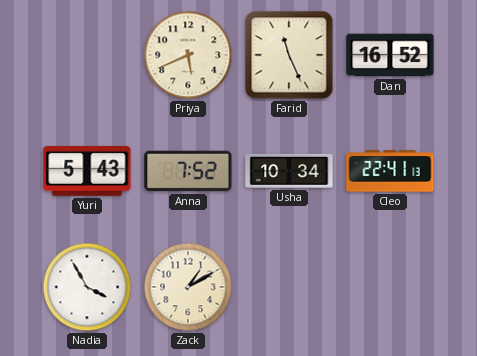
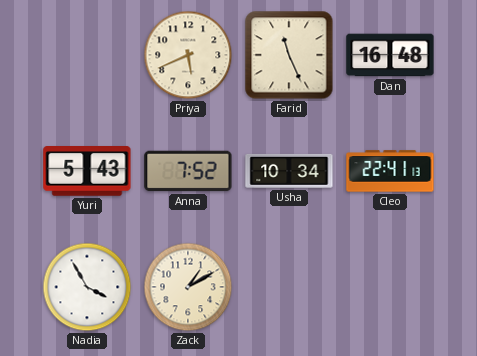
Dan: 16:52 -> 16:48
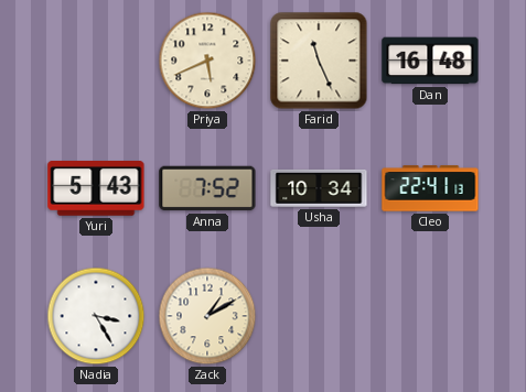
Nadia: 3:55 -> 3:25
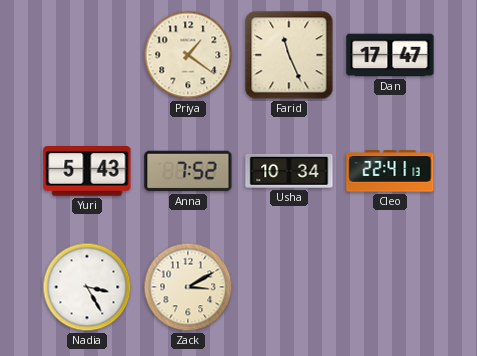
Priya: 5:41 -> 1:21
Dan: 16:48 -> 17:47
Zack: 1:10 -> 3:10
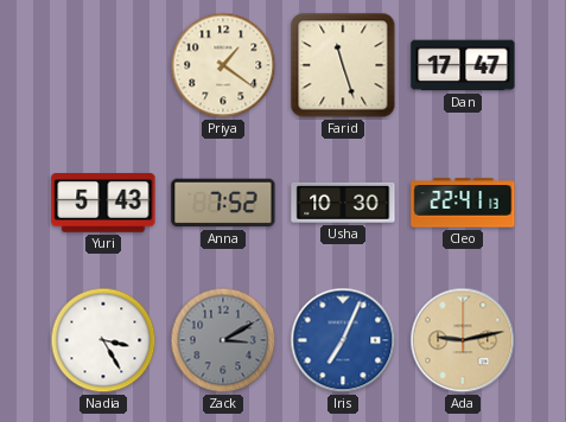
Farid: 11:26 -> 11:27
Usha: 10:34 -> 10:30
Zack dial: cream -> grey
Iris: none -> 7:04
Ada: none -> 9:13
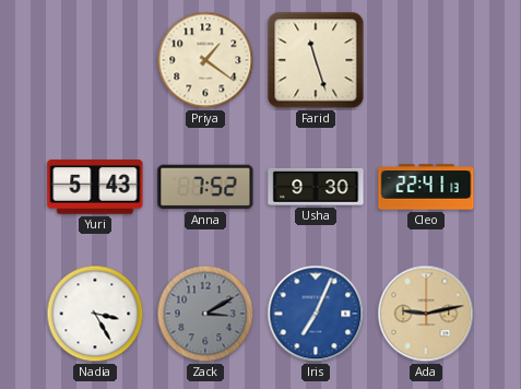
Dan: 17:47 -> none
Usha: 10:30 -> 9:30
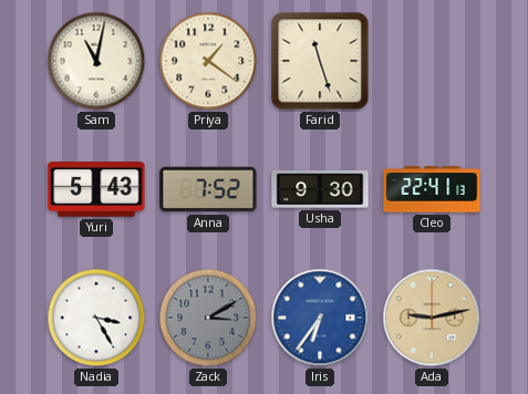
Sam: none -> 11:02
Iris: 7:04 -> 6:36
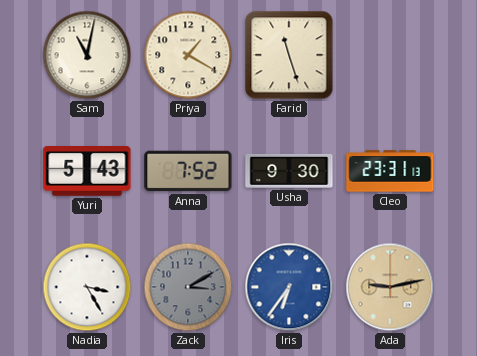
Priya: 1:21 -> 1:20
Cleo: 22:41 -> 23:31
